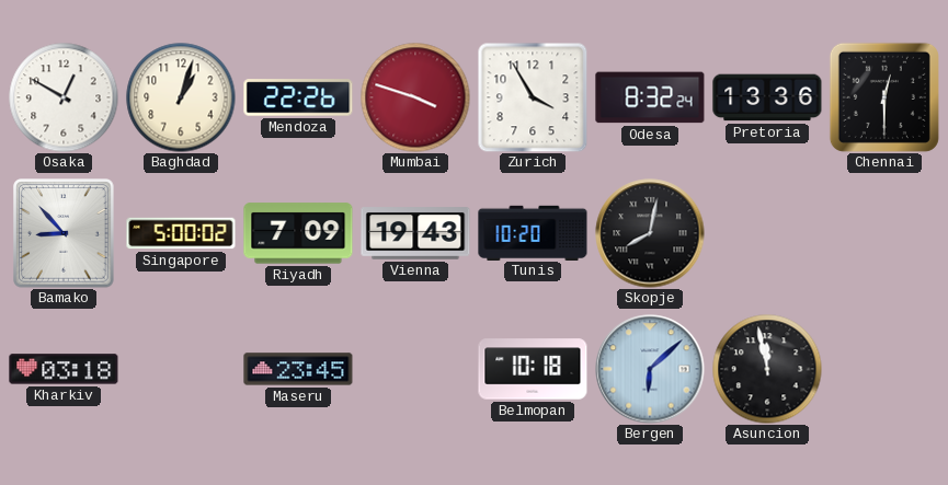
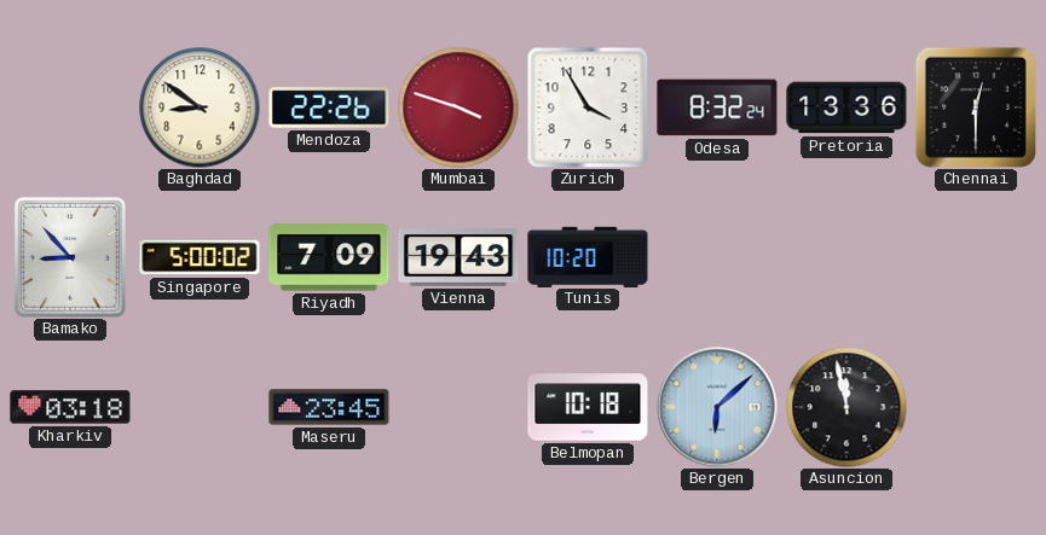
Osaka: 12:50 -> none
Baghdad: 1:03 -> 8:51
Skopje: 8:02 -> none
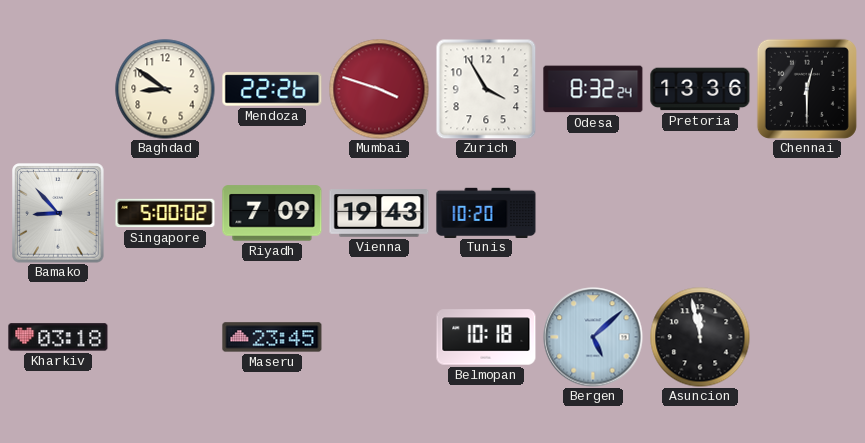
Bergen: 6:08 -> 5:08
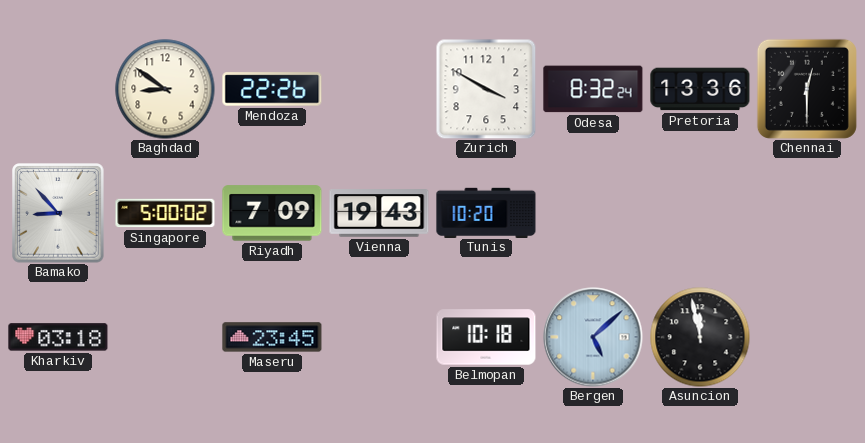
Mumbai: 3:48 -> none
Zurich: 3:55 -> 3:50
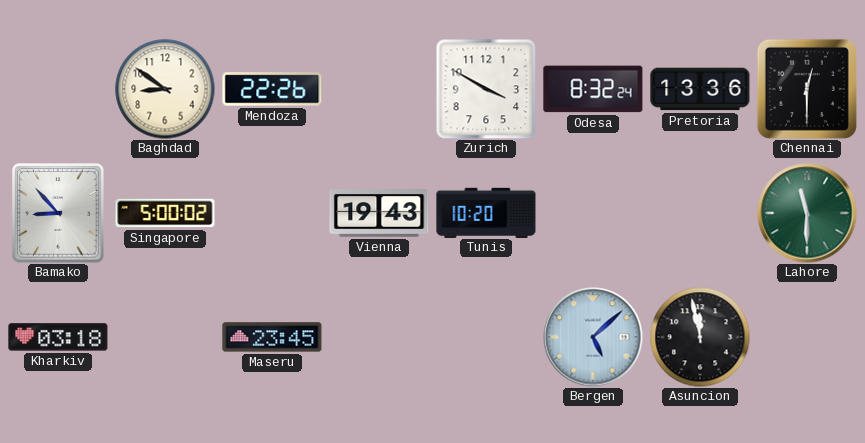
Riyadh: 7:09 -> none
Lahore: none -> 11:30
Belmopan: 10:18 -> none
